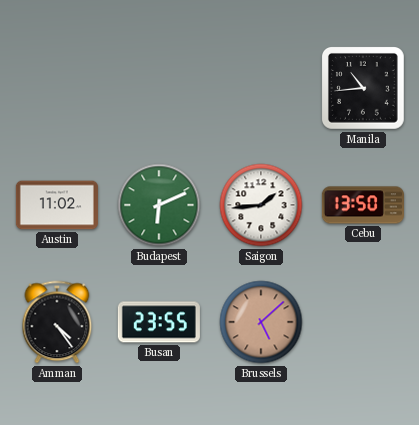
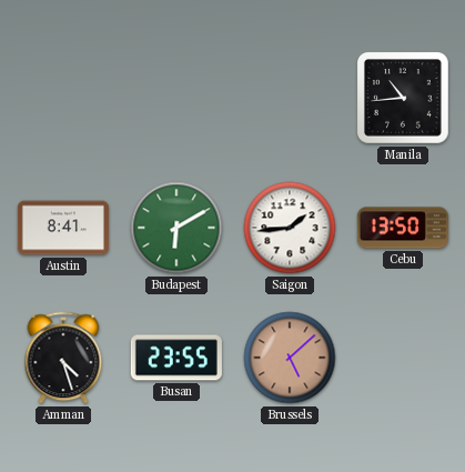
Austin: 11:02 -> 8:41
Budapest: 6:11 -> 6:10
Amman: 4:24 -> 4:27
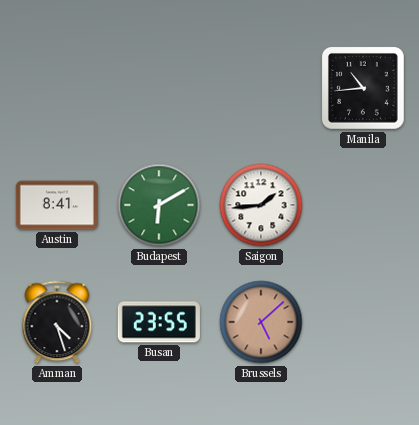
Cebu: 13:50 -> none
